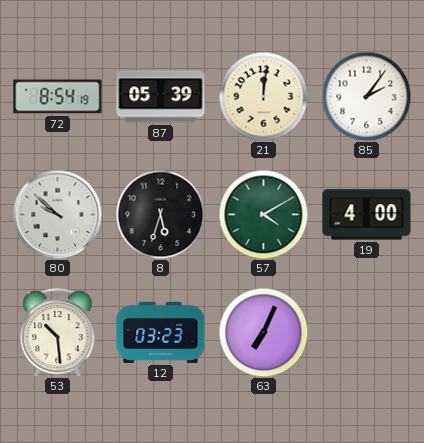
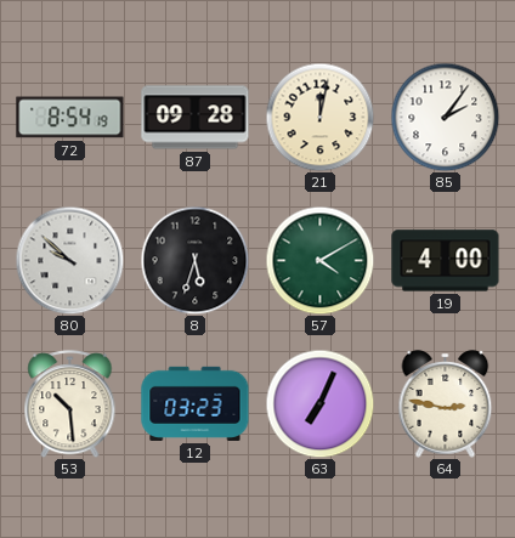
87: 05:39 -> 09:28
21: 12:01 -> 12:02
64: none -> 2:47
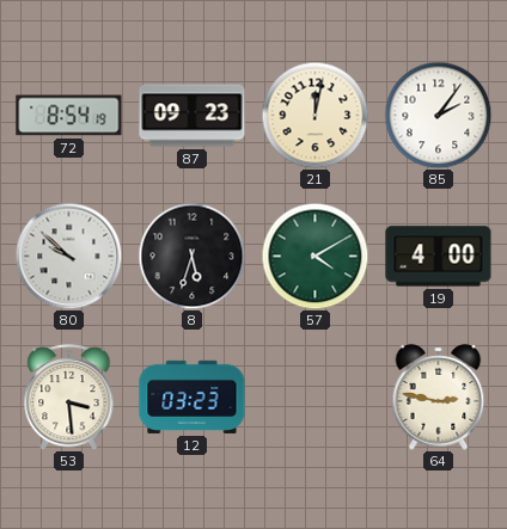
87: 09:28 -> 09:23
53: 10:29 -> 3:29
63: 7:04 -> none
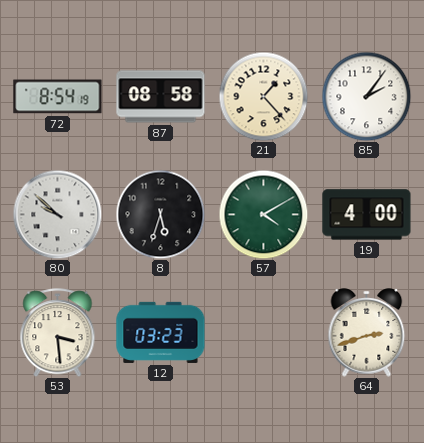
87: 09:23 -> 08:58
21: 12:02 -> 1:23
64: 2:47 -> 2:42
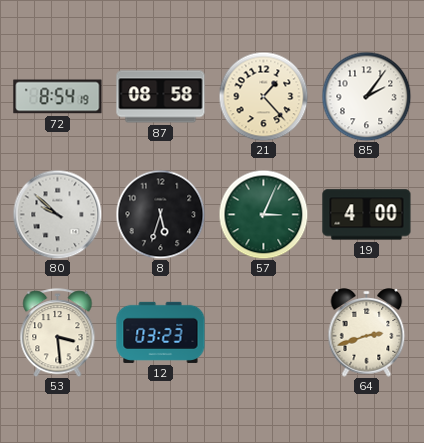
57: 4:10 -> 3:04
